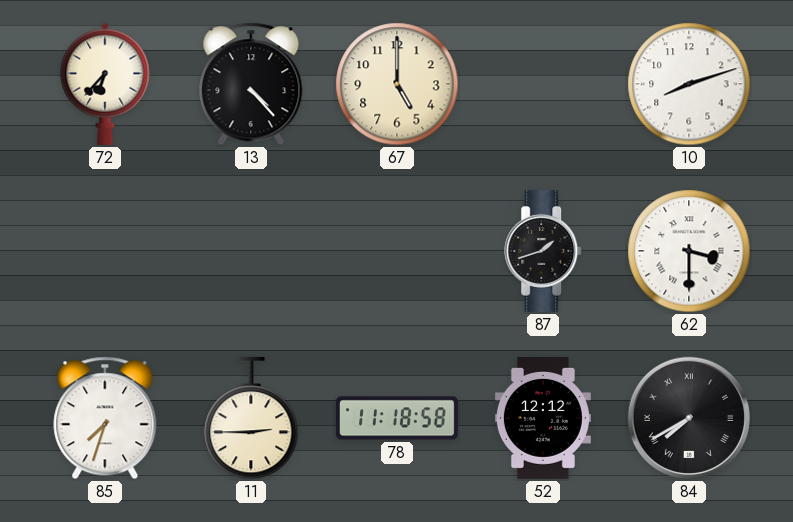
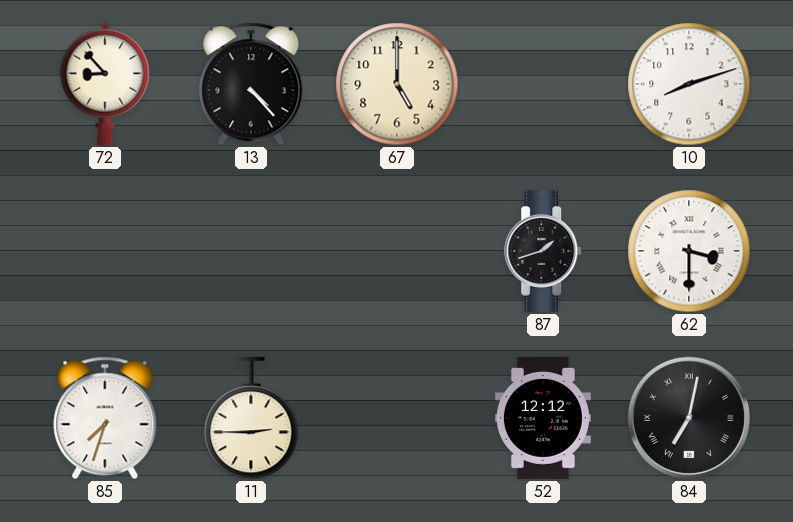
72: 6:37 -> 8:53
78: 11:18 -> none
84: 7:40 -> 7:02
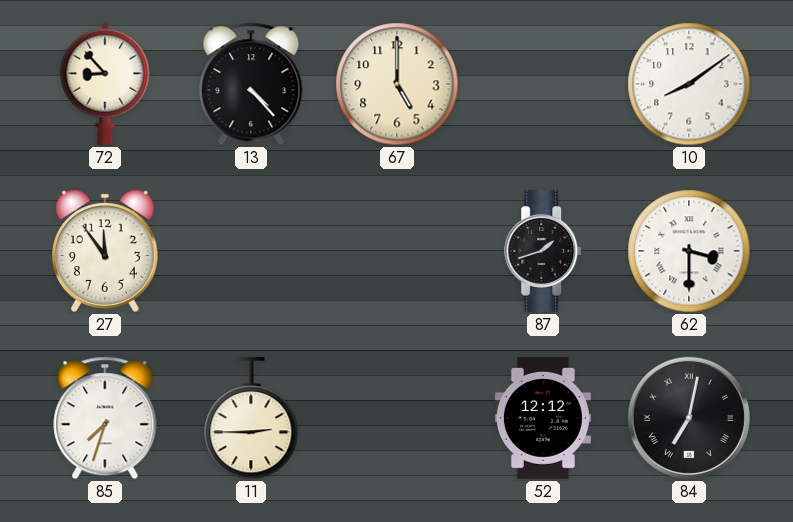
10: 8:12 -> 8:09
27: none -> 11:54
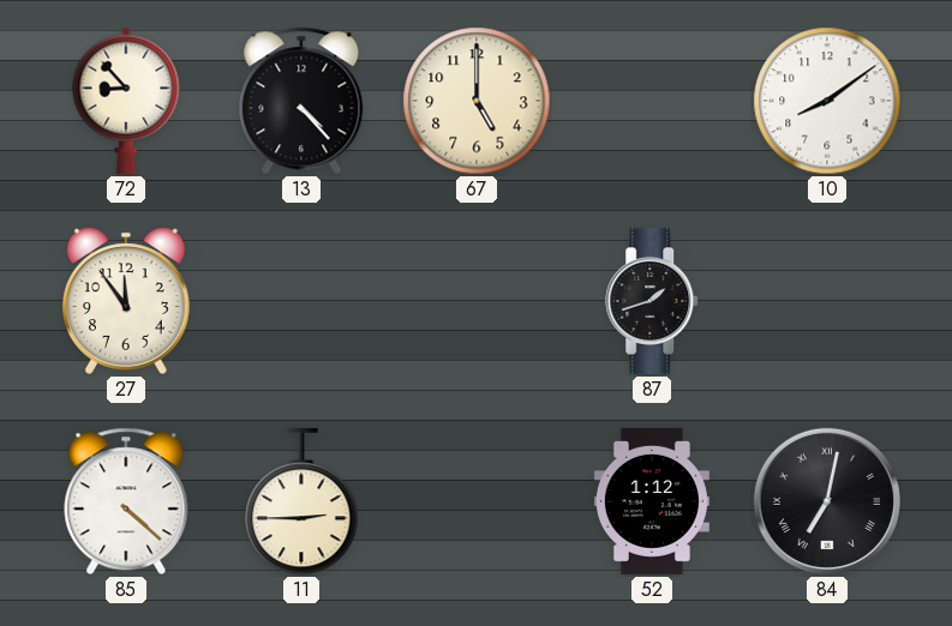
62: 3:30 -> none
85: 7:33 -> 4:22
52: 12:12 -> 1:12
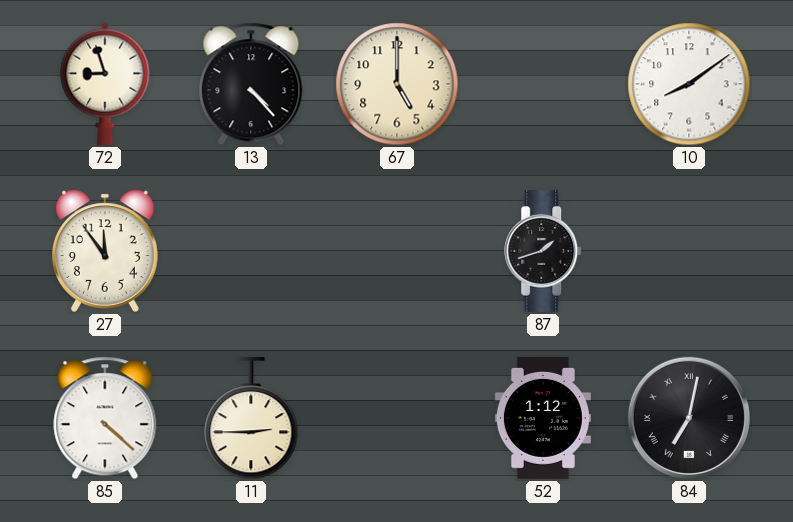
72: 8:53 -> 8:57
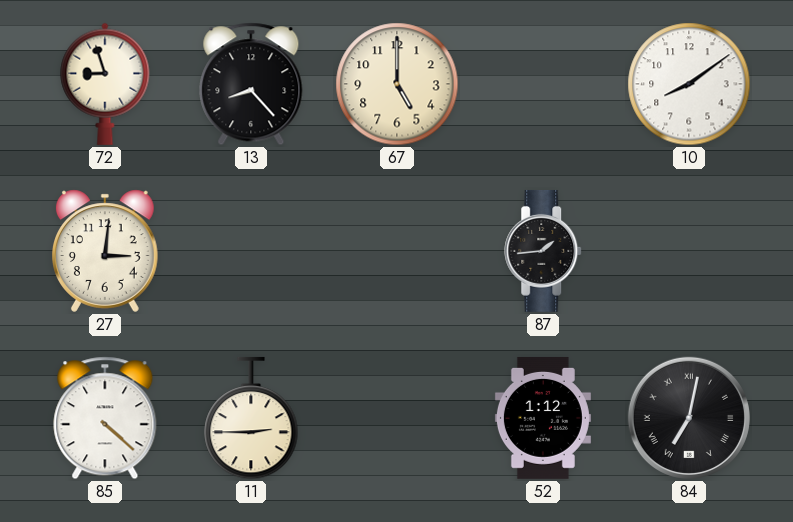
13: 4:23 -> 8:23
27: 11:54 -> 3:01
87: 1:42 -> 1:44
